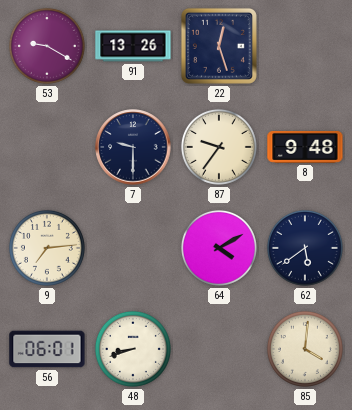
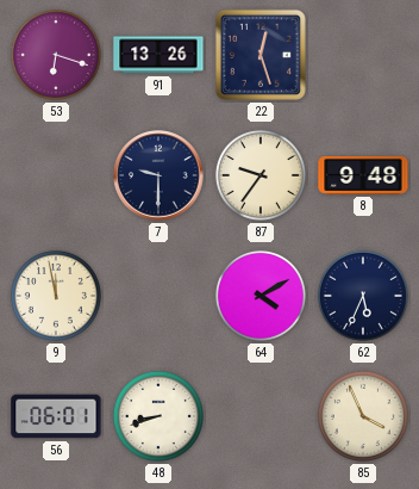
53: 9:20 -> 6:18
9: 7:14 -> 11:58
62: 5:39 -> 5:34
85: 4:01 -> 3:56
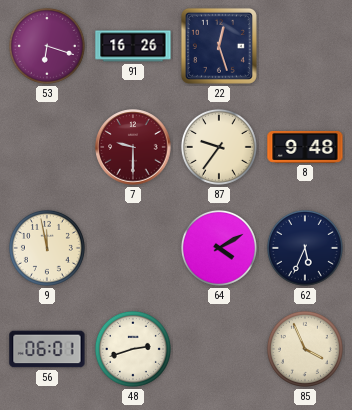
91: 13:26 -> 16:26
7 dial: navy -> burgundy
48: 8:42 -> 2:42
